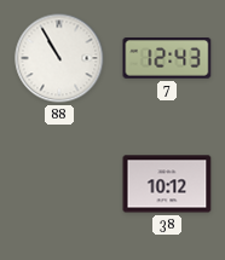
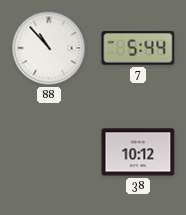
88: 10:55 -> 10:53
7: 12:43 -> 5:44
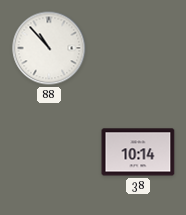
7: 5:44 -> none
38: 10:12 -> 10:14
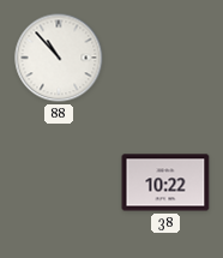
38: 10:14 -> 10:22
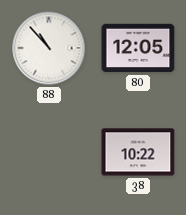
80: none -> 12:05
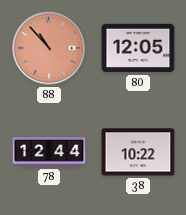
88 dial: white -> salmon
78: none -> 12:44
